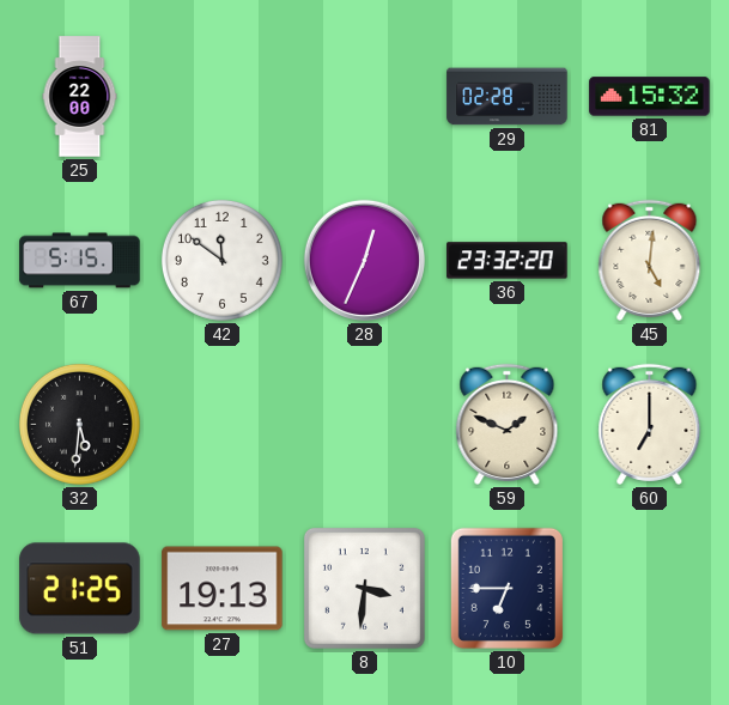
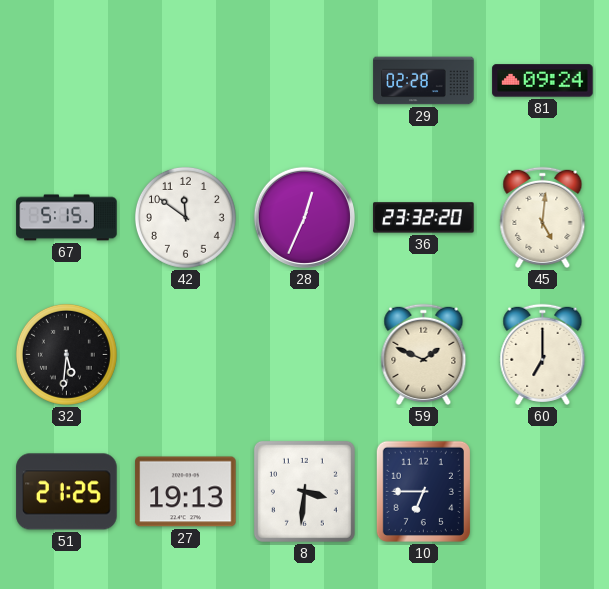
25: 22:00 -> none
81: 15:32 -> 09:24
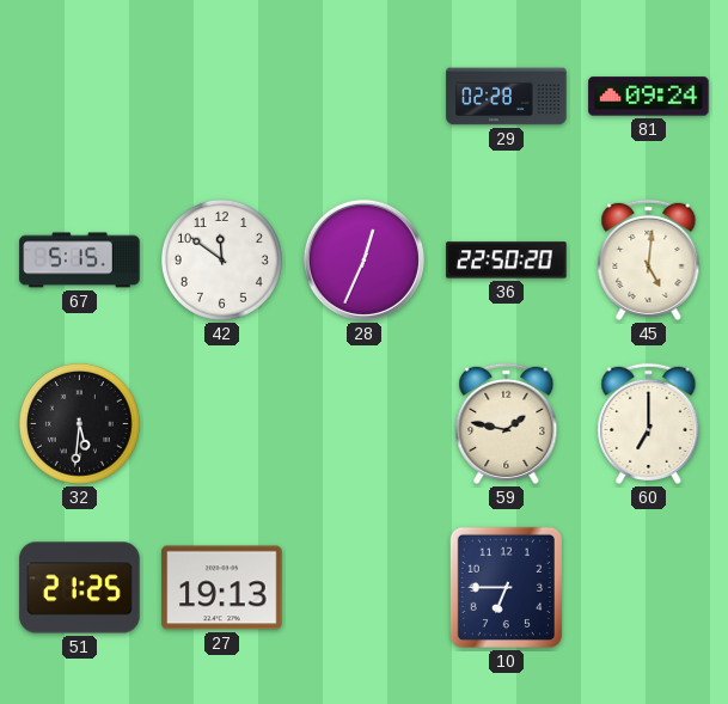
36: 23:32 -> 22:50
59: 1:49 -> 1:47
8: 3:31 -> none
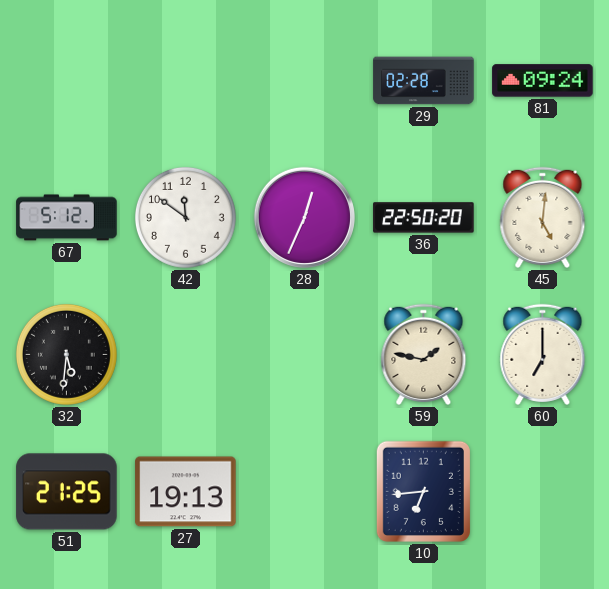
67: 5:15 -> 5:12
10: 6:45 -> 6:44
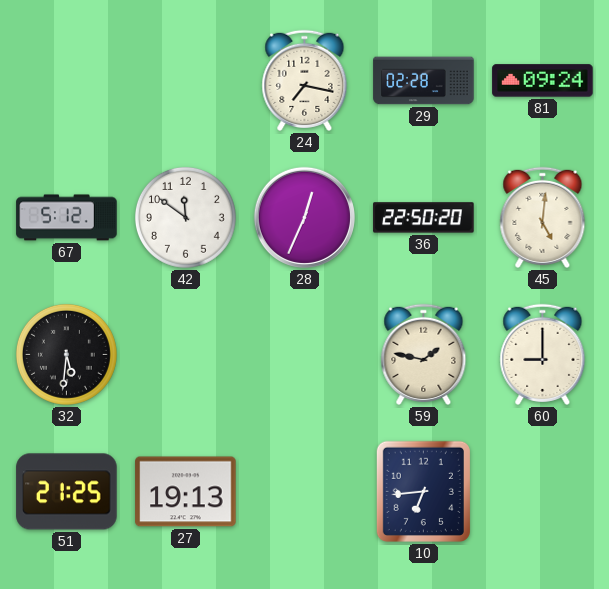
24: none -> 7:17
60: 7:00 -> 9:00
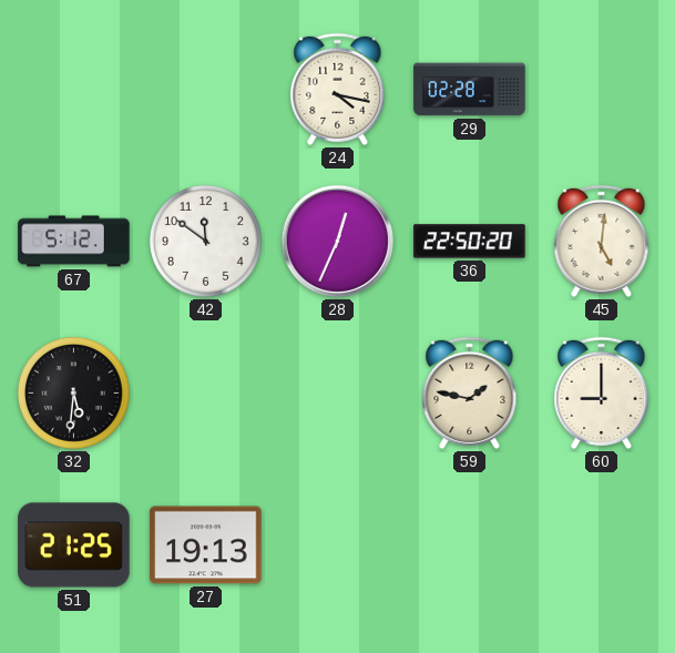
24: 7:17 -> 4:17
81: 09:24 -> none
10: 6:44 -> none
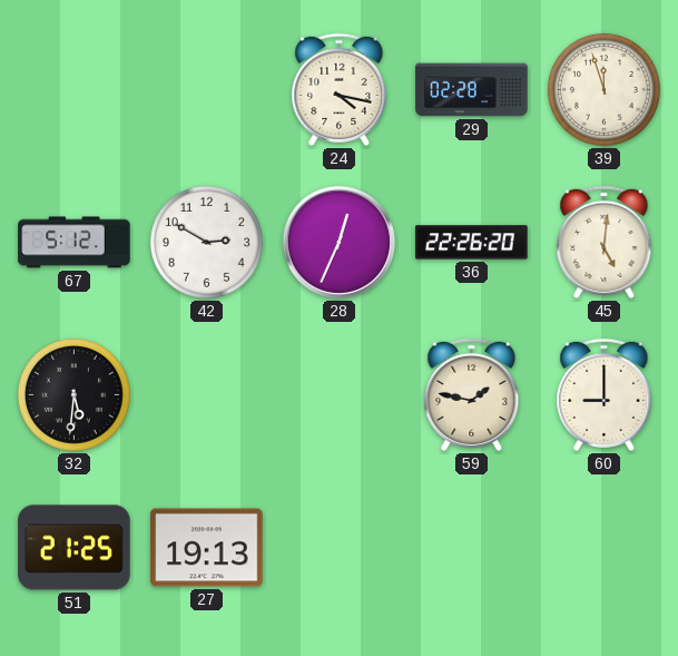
39: none -> 11:57
42: 11:51 -> 2:50
36: 22:50 -> 22:26
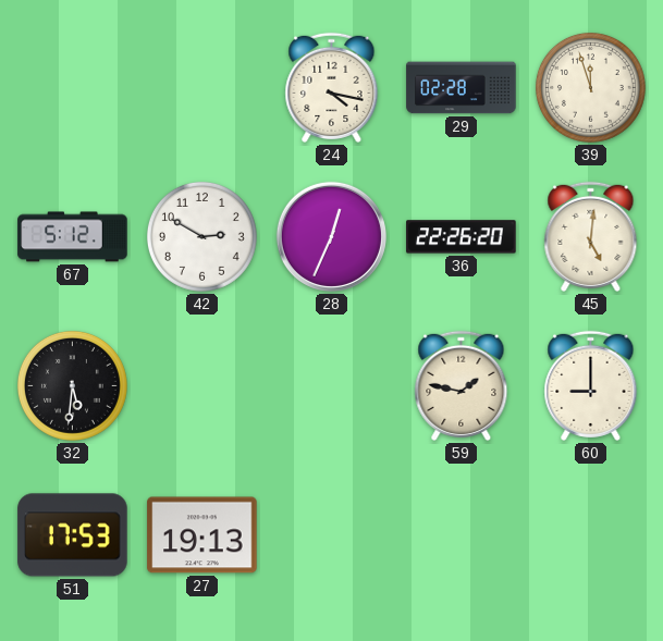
51: 21:25 -> 17:53
